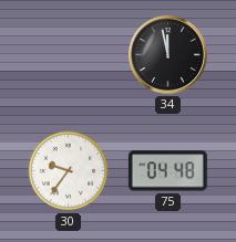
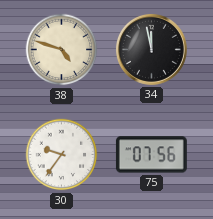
38: none -> 4:48
75: 04:48 -> 07:56
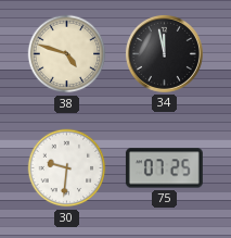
30: 9:36 -> 9:31
75: 07:56 -> 07:25
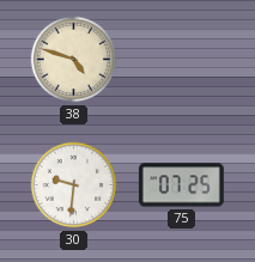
34: 11:58 -> none
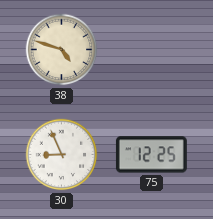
30: 9:31 -> 8:56
75: 07:25 -> 12:25
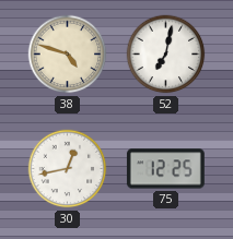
52: none -> 7:02
30: 8:56 -> 12:43
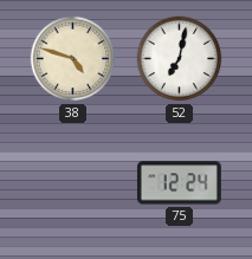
30: 12:43 -> none
75: 12:25 -> 12:24
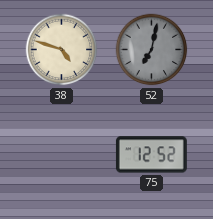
52 dial: white -> grey
75: 12:24 -> 12:52
